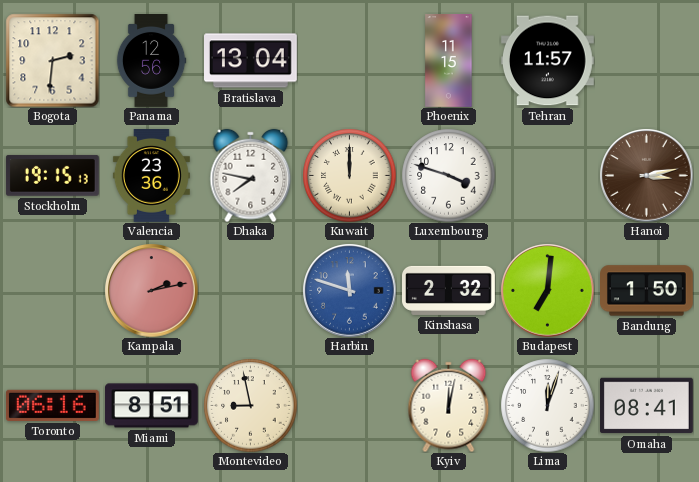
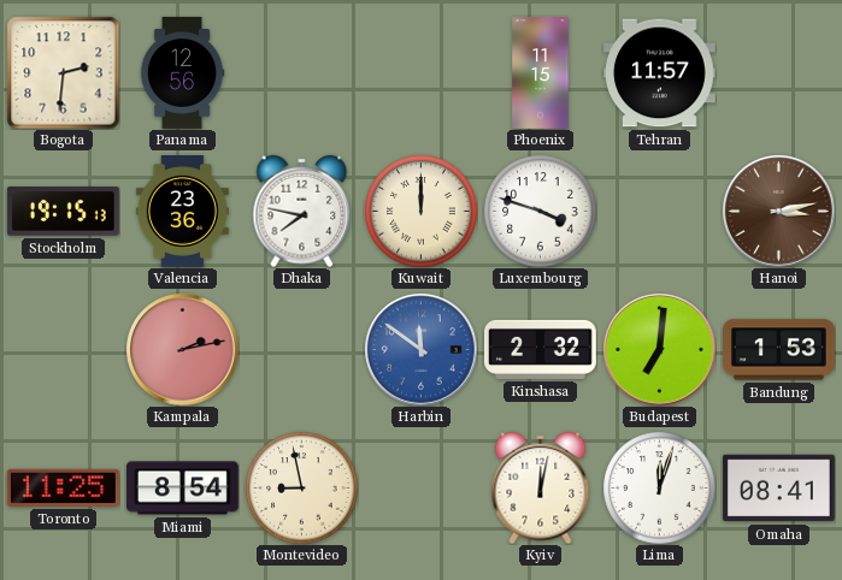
Bratislava: 13:04 -> none
Harbin: 11:48 -> 11:51
Bandung: 1:50 -> 1:53
Toronto: 06:16 -> 11:25
Miami: 8:51 -> 8:54
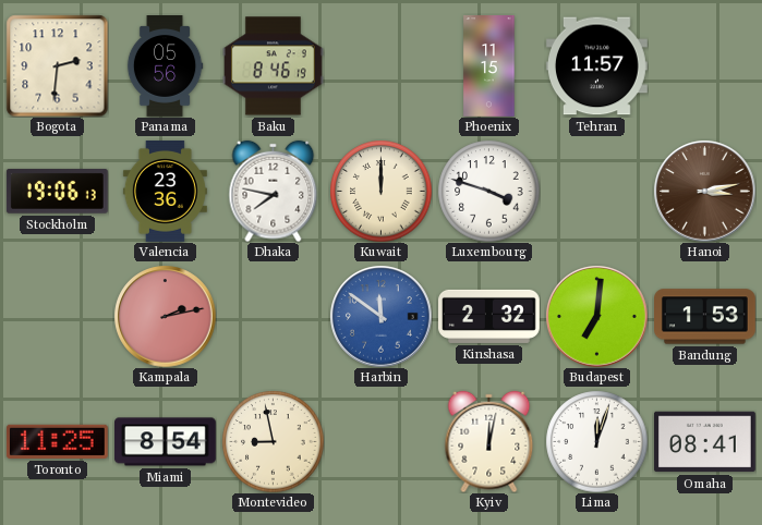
Panama: 12:56 -> 05:56
Baku: none -> 8:46
Stockholm: 19:15 -> 19:06
